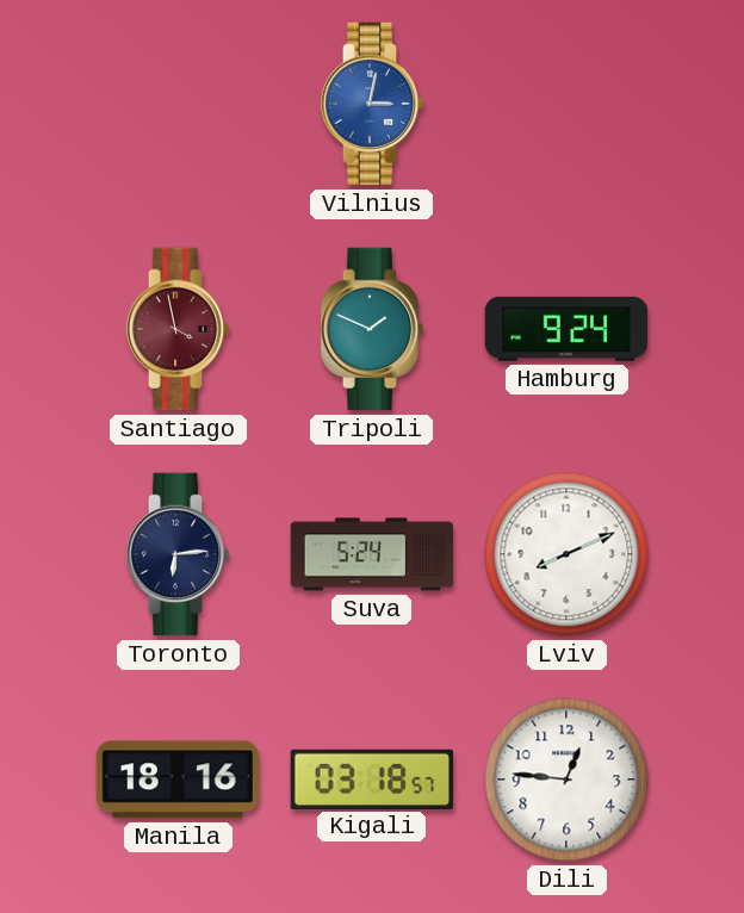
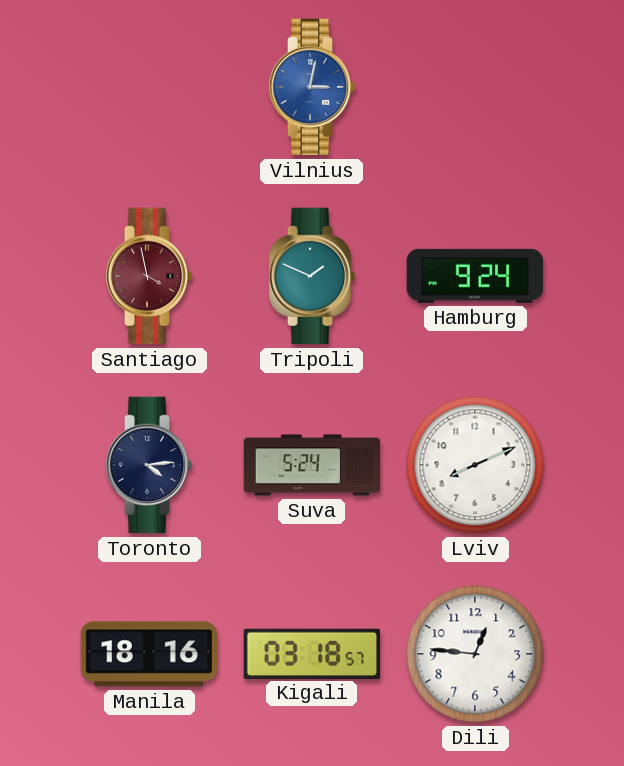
Toronto: 6:14 -> 4:14
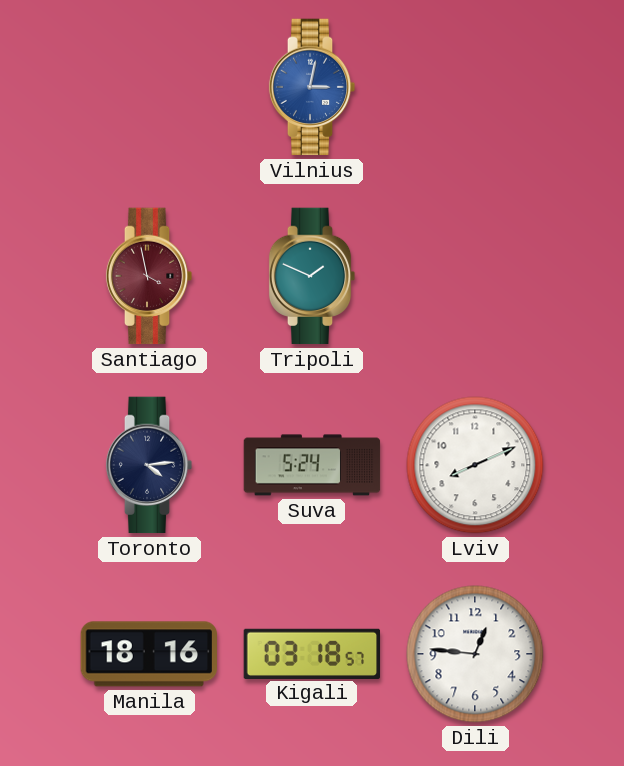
Hamburg: 9:24 -> none
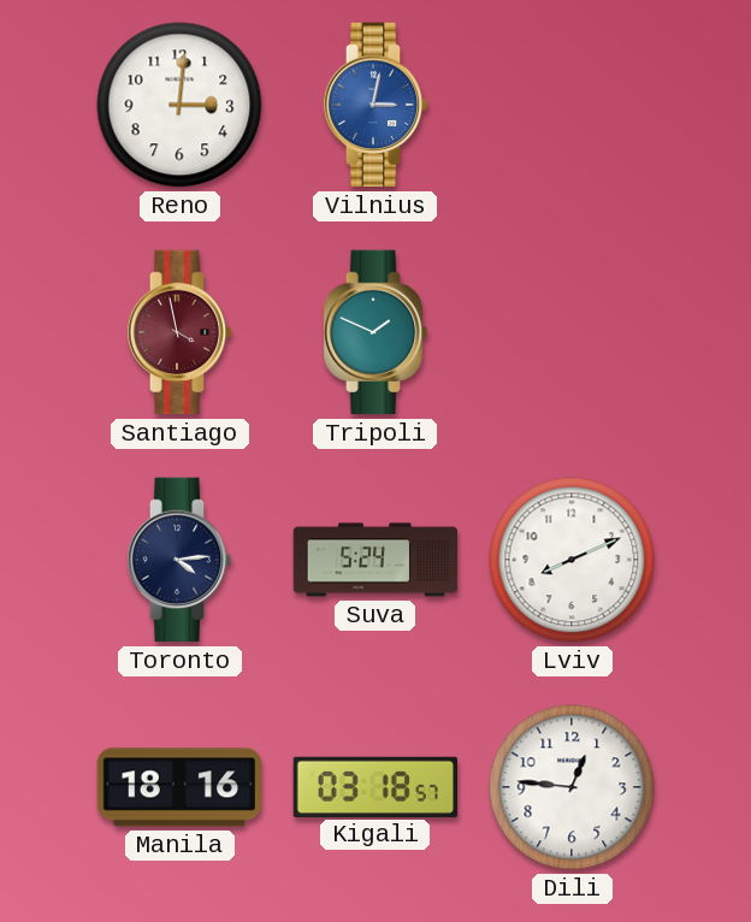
Reno: none -> 3:01
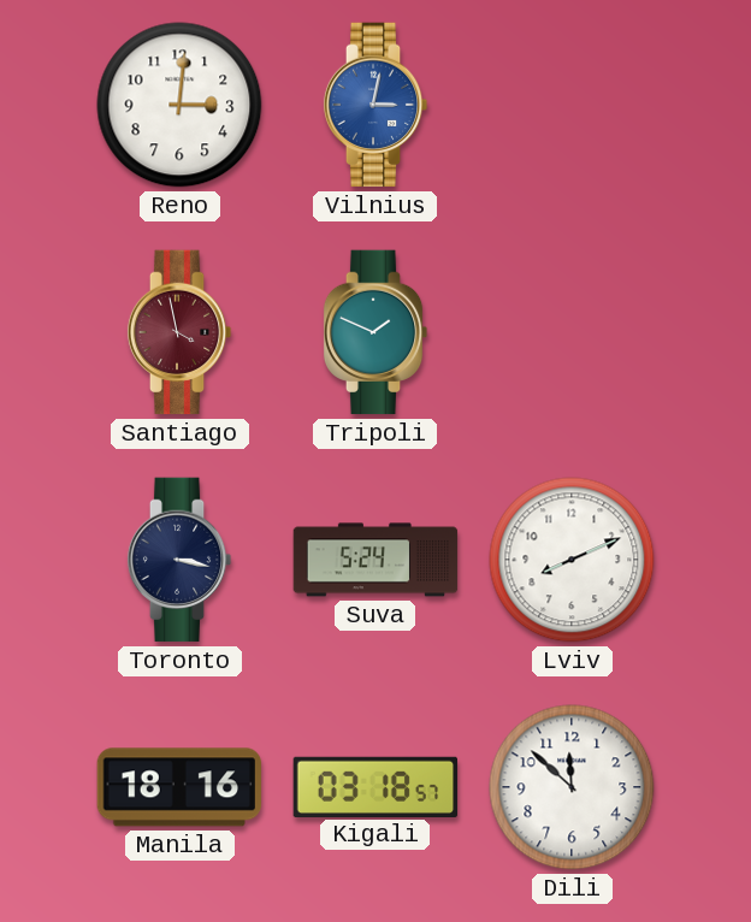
Toronto: 4:14 -> 3:17
Dili: 12:46 -> 11:52
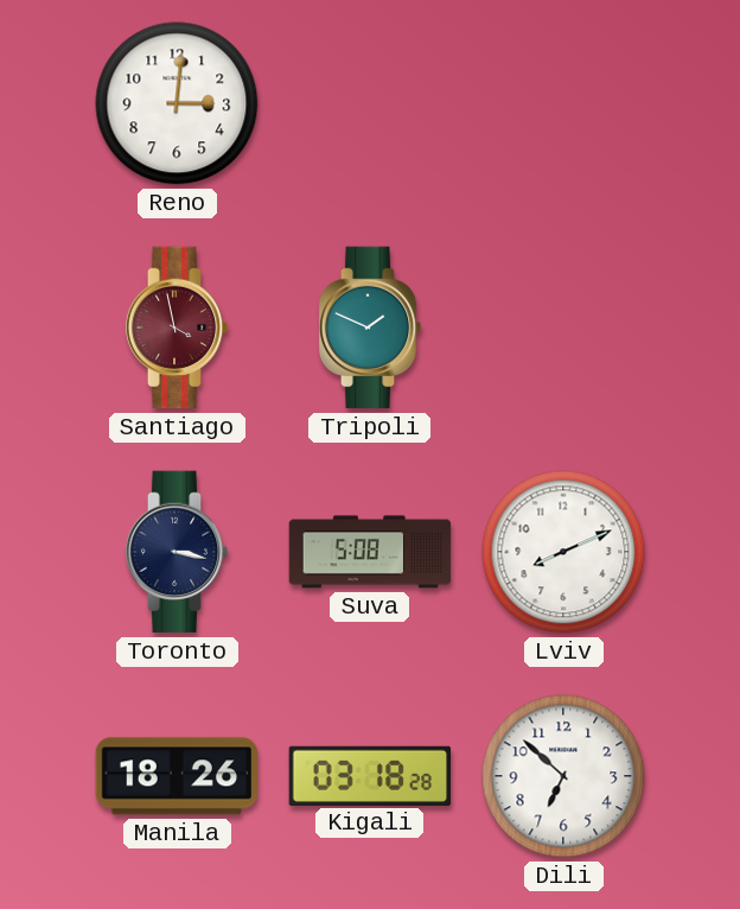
Vilnius: 3:02 -> none
Suva: 5:24 -> 5:08
Manila: 18:16 -> 18:26
Kigali: 03:18:57 -> 03:18:28
Dili: 11:52 -> 6:52
